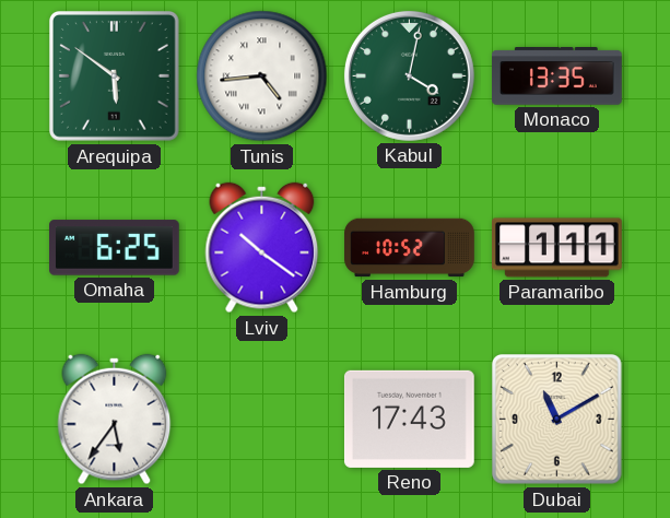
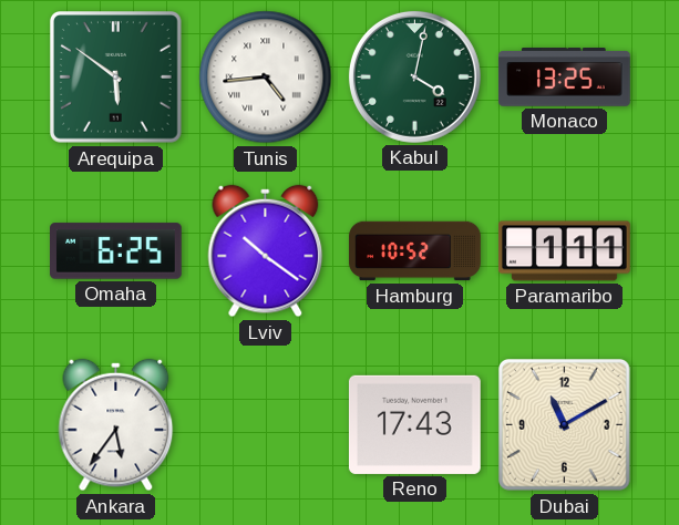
Monaco: 13:35 -> 13:25
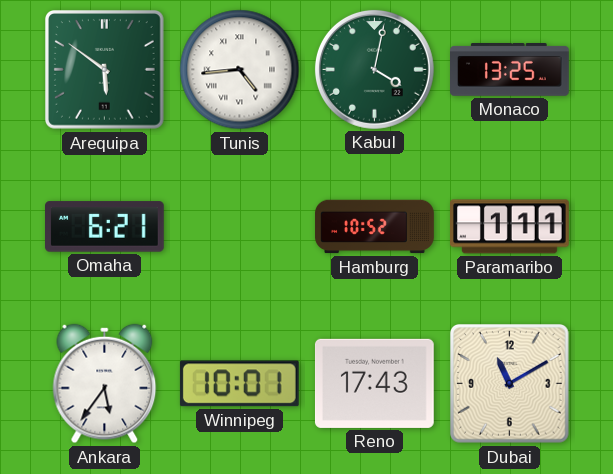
Omaha: 6:25 -> 6:21
Lviv: 10:21 -> none
Winnipeg: none -> 10:01
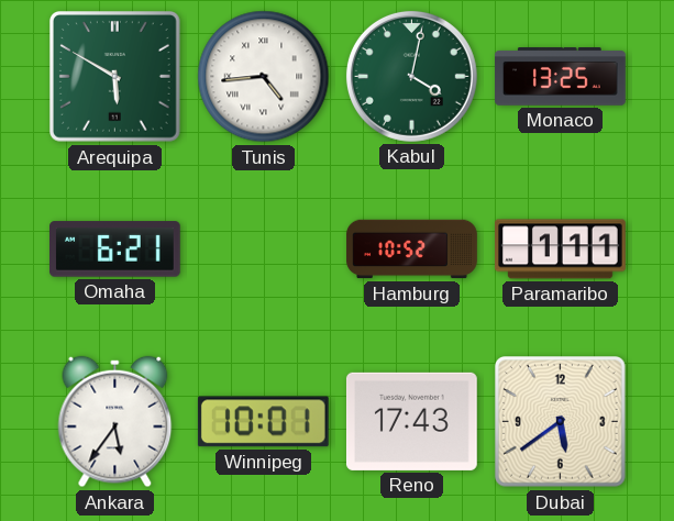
Arequipa: 5:51 -> 5:50
Dubai: 11:10 -> 5:39
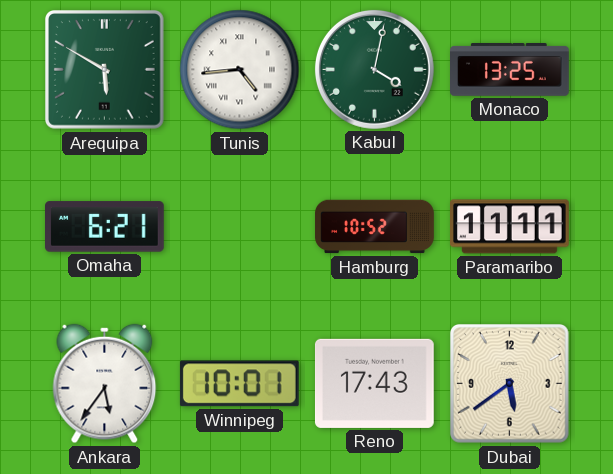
Paramaribo: 1:11 -> 11:11
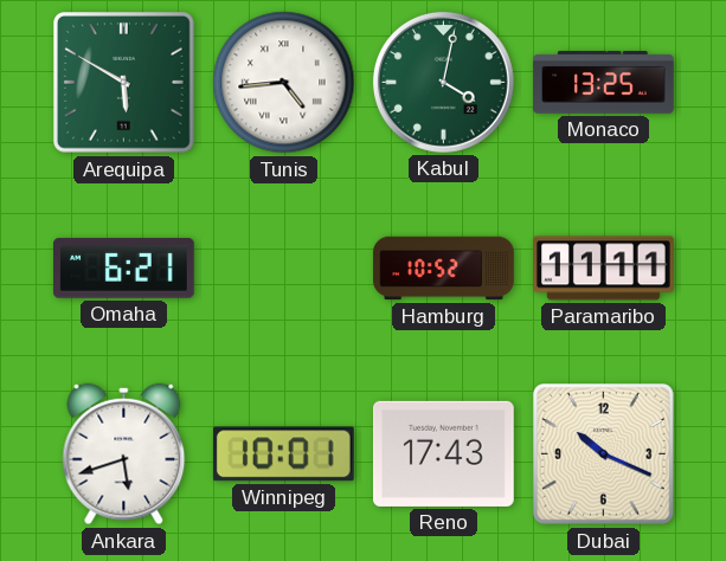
Ankara: 5:36 -> 5:42
Dubai: 5:39 -> 10:19
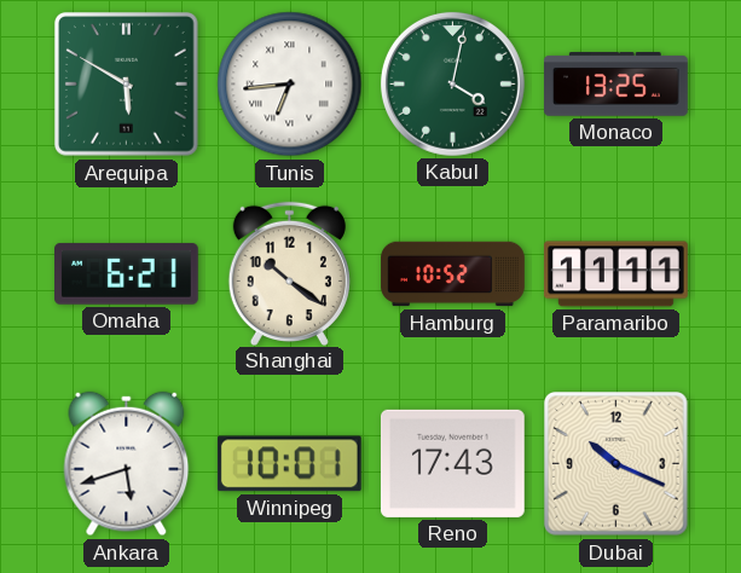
Tunis: 4:44 -> 6:44
Shanghai: none -> 10:21
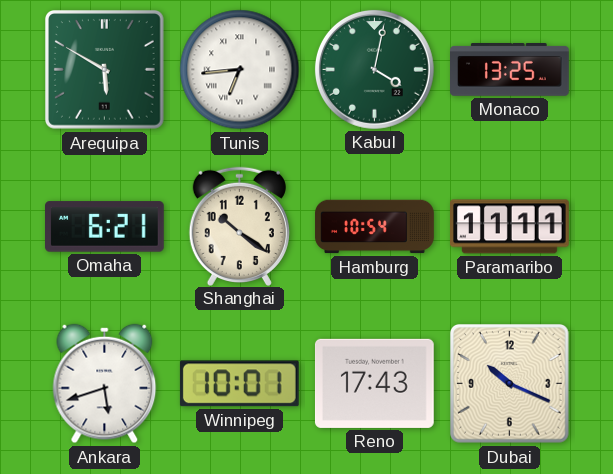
Hamburg: 10:52 -> 10:54
